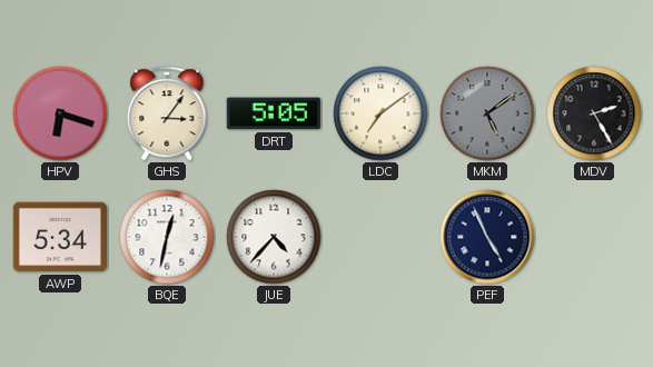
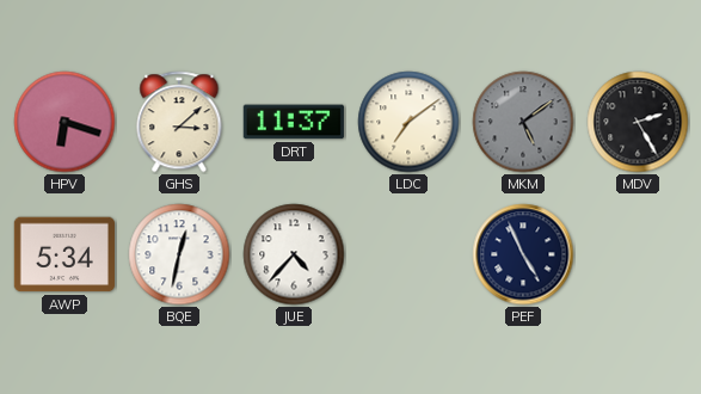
GHS: 3:06 -> 3:08
DRT: 5:05 -> 11:37
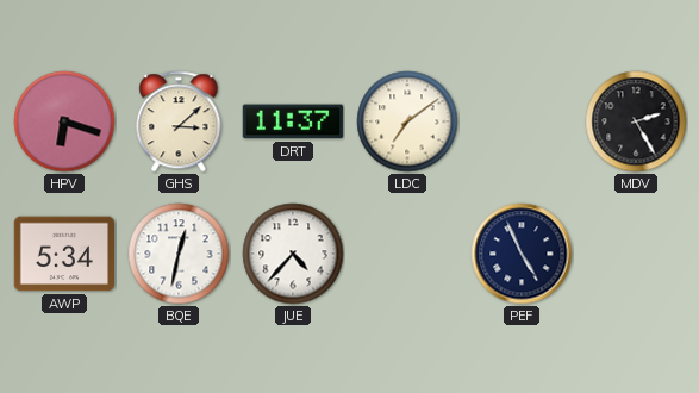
MKM: 5:09 -> none
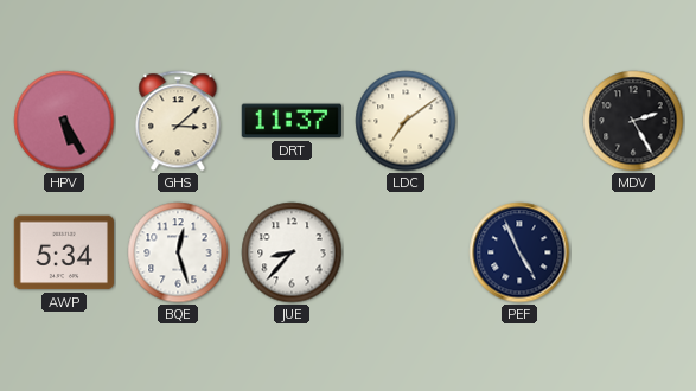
HPV: 6:18 -> 5:25
BQE: 12:32 -> 12:27
JUE: 4:37 -> 8:37
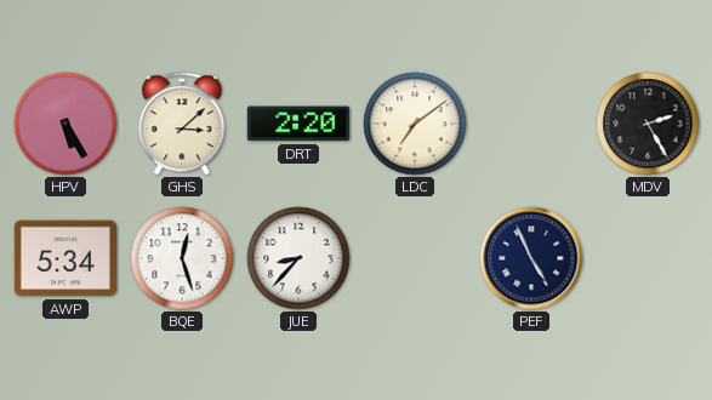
DRT: 11:37 -> 2:20
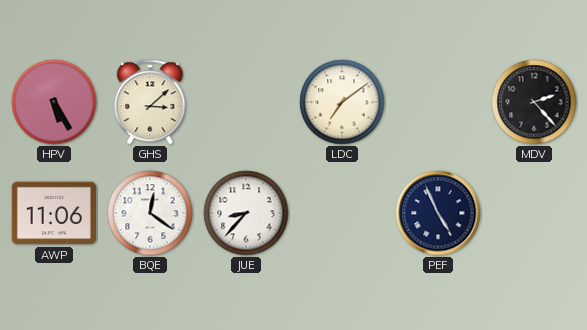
DRT: 2:20 -> none
MDV: 2:25 -> 2:23
AWP: 5:34 -> 11:06
BQE: 12:27 -> 12:21
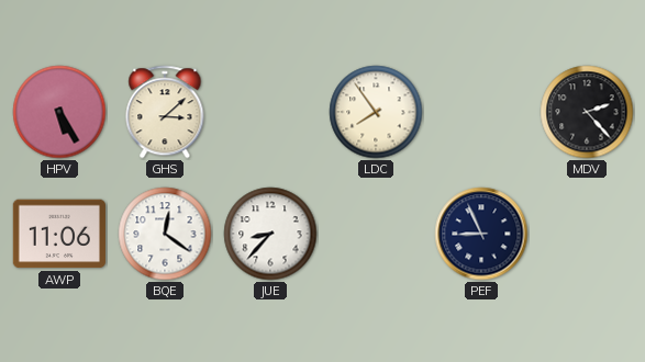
LDC: 7:09 -> 7:54
PEF: 4:56 -> 8:56
